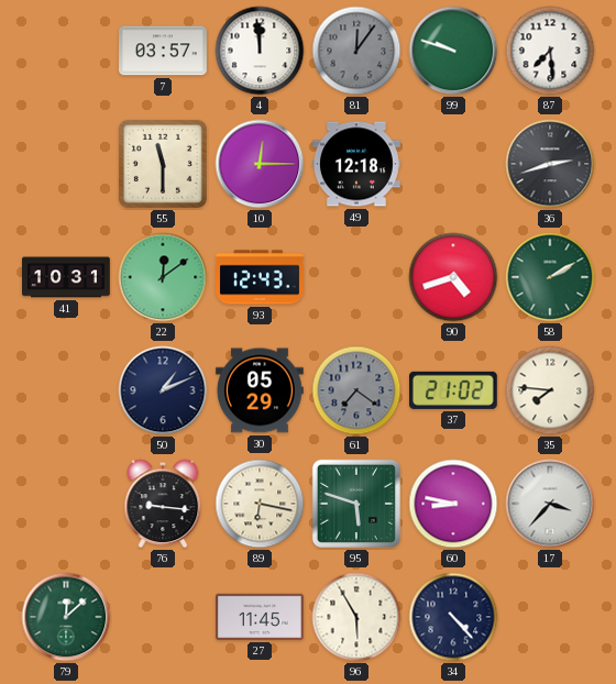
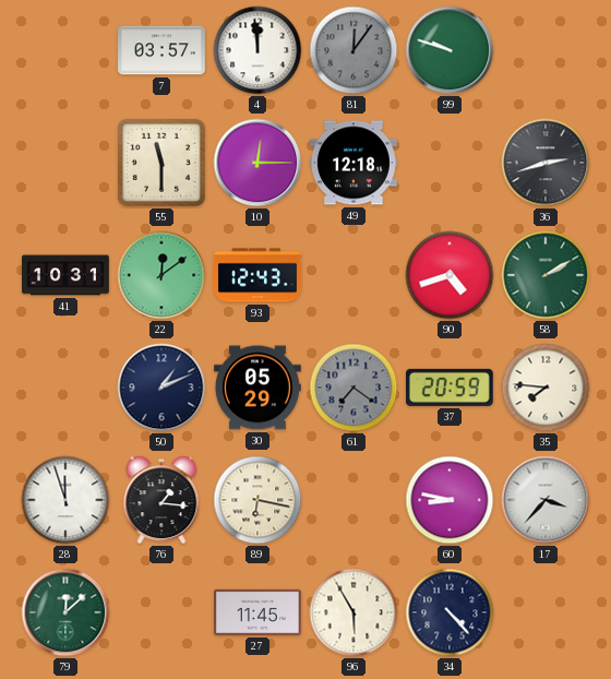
87: 7:29 -> none
37: 21:02 -> 20:59
28: none -> 11:57
76: 9:16 -> 1:16
95: 5:48 -> none
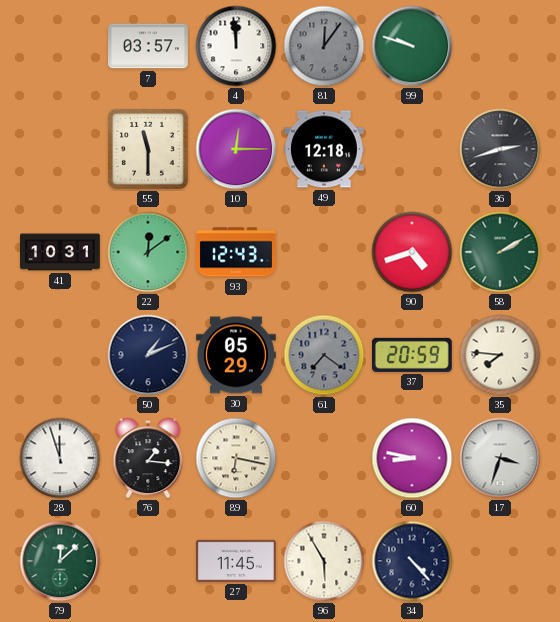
17: 3:37 -> 3:33
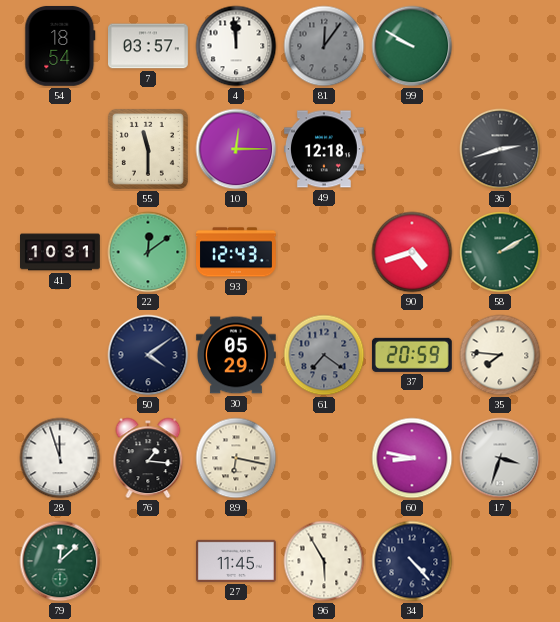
54: none -> 18:54
99: 9:48 -> 9:50
50: 1:11 -> 4:09
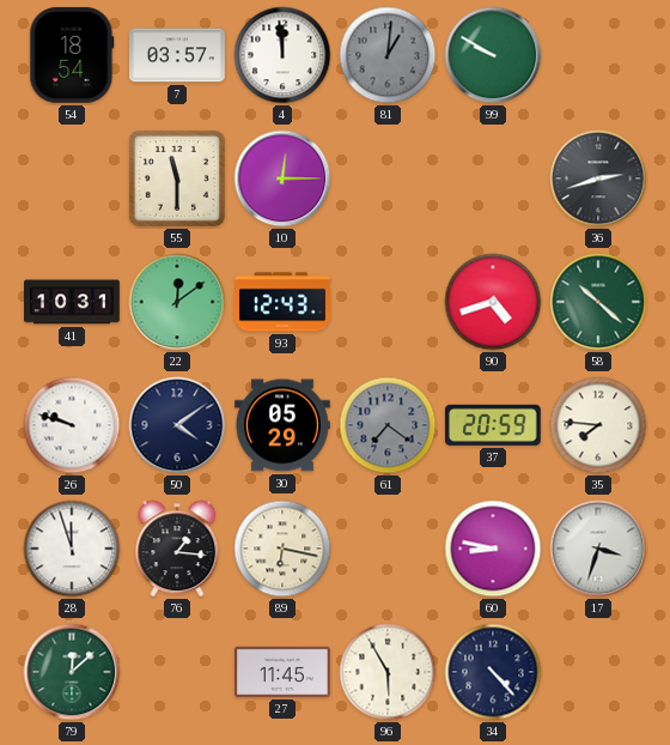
81: 12:06 -> 1:01
49: 12:18 -> none
58: 2:10 -> 10:22
26: none -> 9:48
